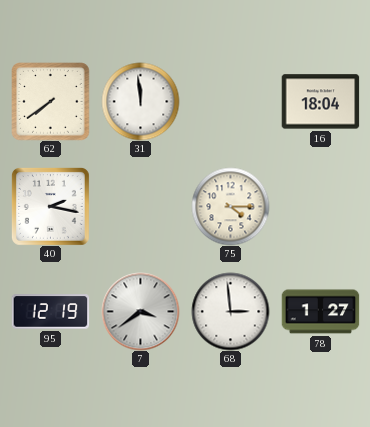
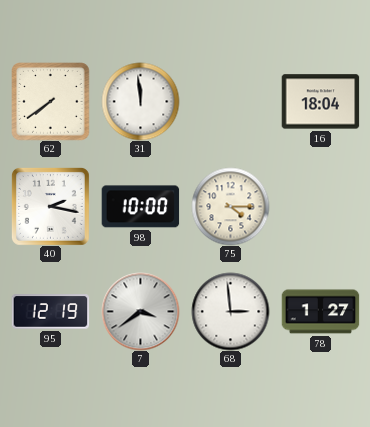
98: none -> 10:00
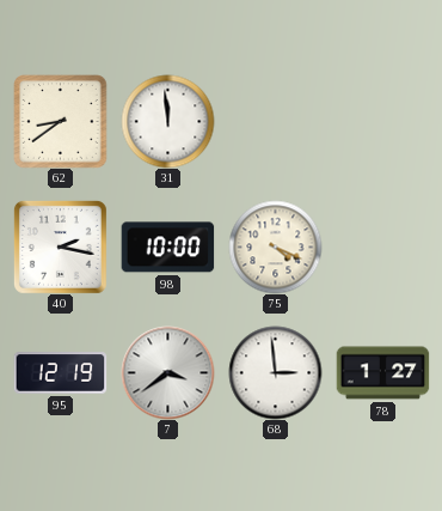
62: 7:39 -> 8:39
16: 18:04 -> none
75: 4:15 -> 4:19
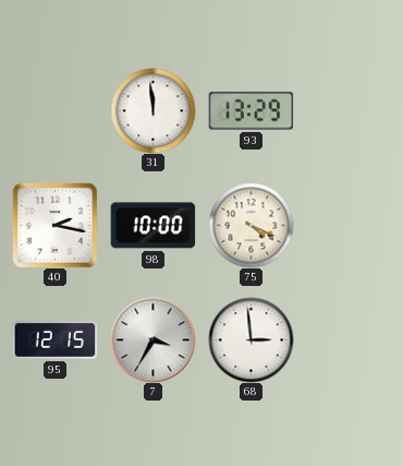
62: 8:39 -> none
93: none -> 13:29
95: 12:19 -> 12:15
7: 3:39 -> 3:35
78: 1:27 -> none
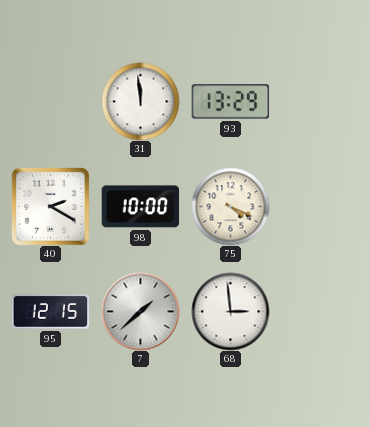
40: 2:17 -> 2:20
7: 3:35 -> 1:38
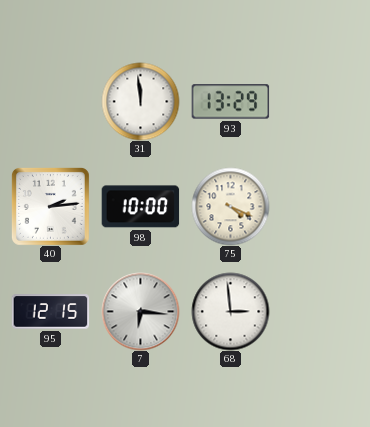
40: 2:20 -> 2:14
7: 1:38 -> 6:16
